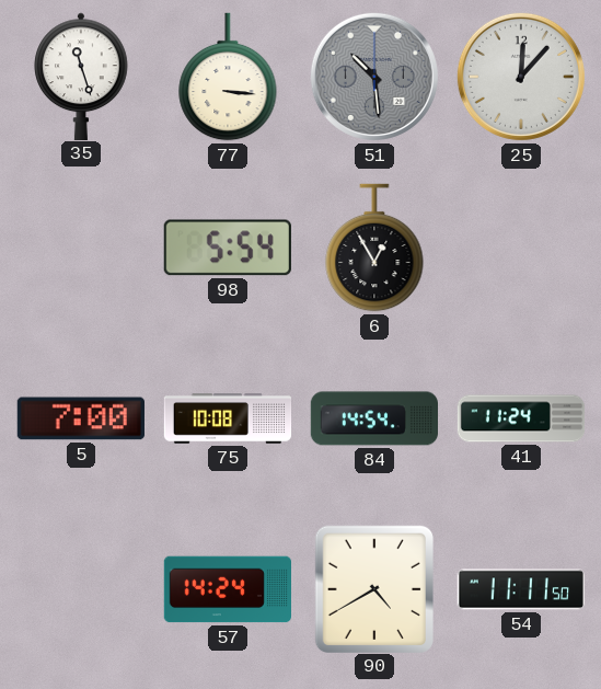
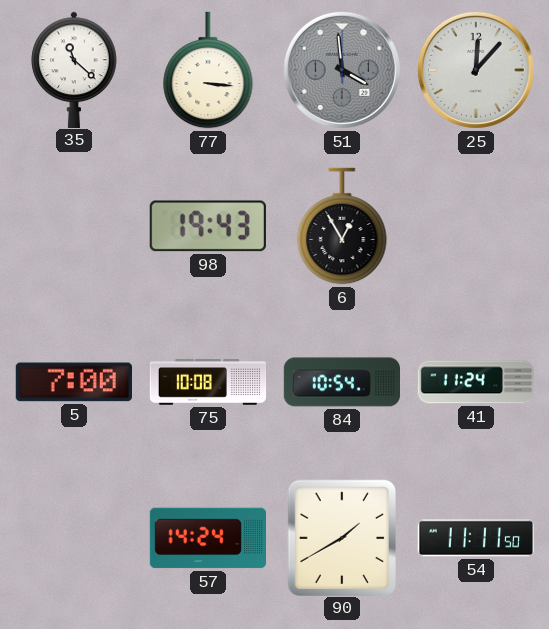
35: 11:27 -> 11:22
51: 10:29 -> 3:59
98: 5:54 -> 19:43
84: 14:54 -> 10:54
90: 4:40 -> 1:40
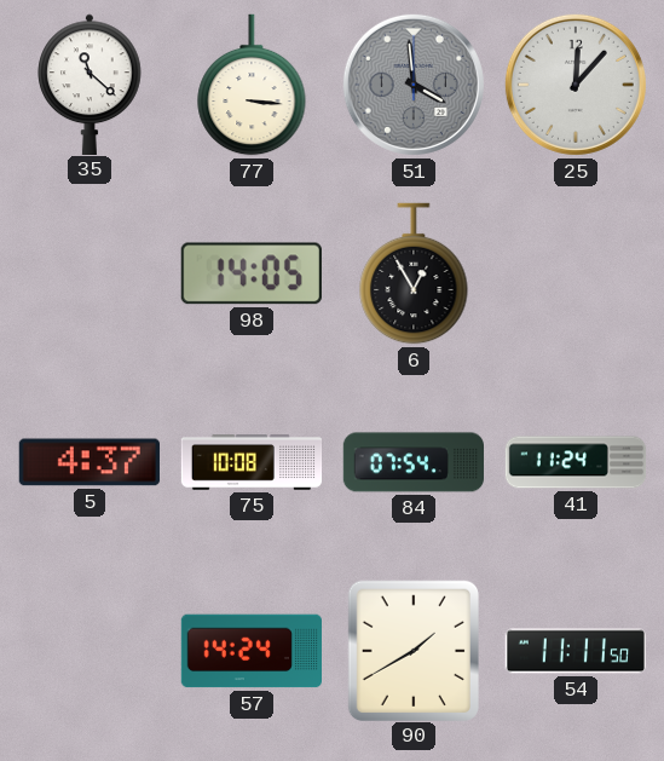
98: 19:43 -> 14:05
5: 7:00 -> 4:37
84: 10:54 -> 07:54
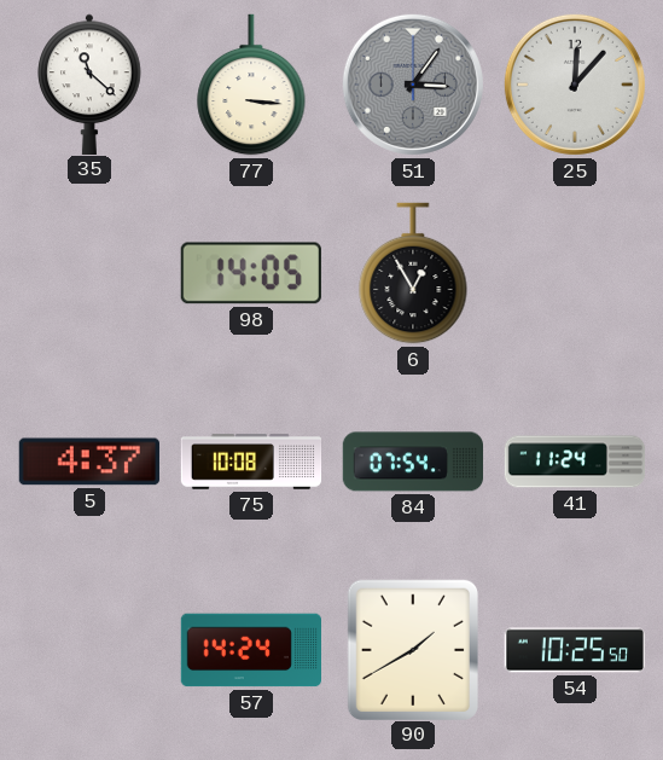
51: 3:59 -> 3:06
54: 11:11 -> 10:25
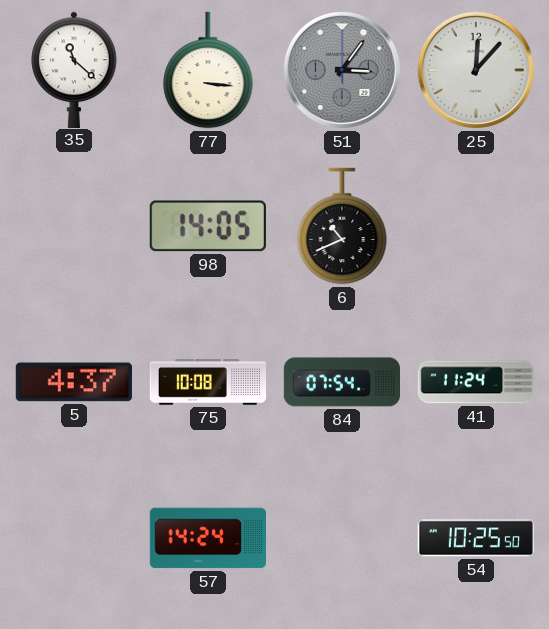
6: 12:55 -> 10:41
90: 1:40 -> none
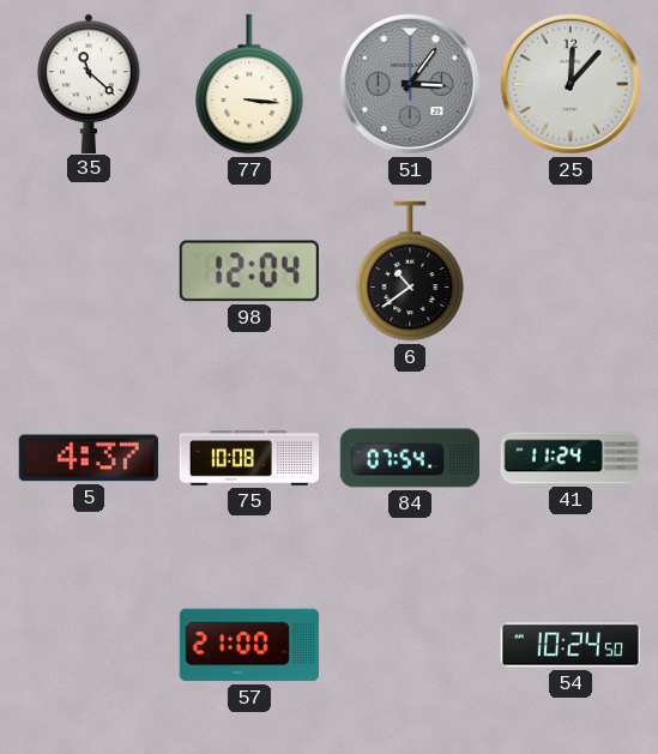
98: 14:05 -> 12:04
6: 10:41 -> 10:39
57: 14:24 -> 21:00
54: 10:25 -> 10:24
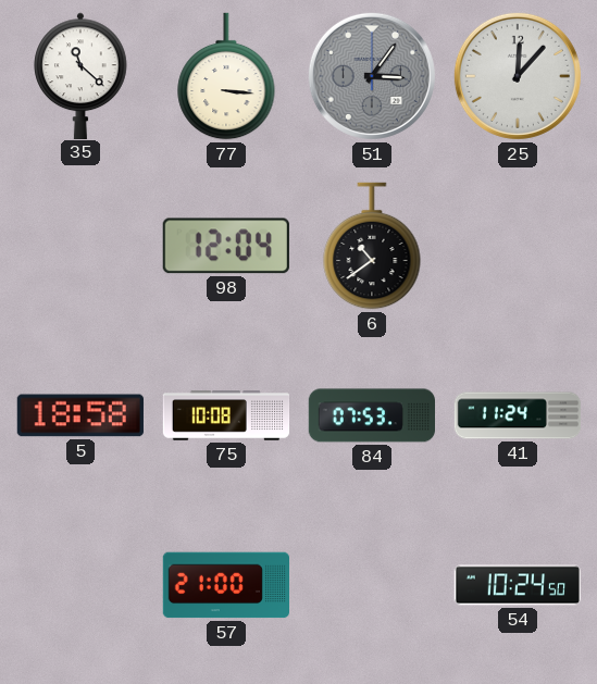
5: 4:37 -> 18:58
84: 07:54 -> 07:53
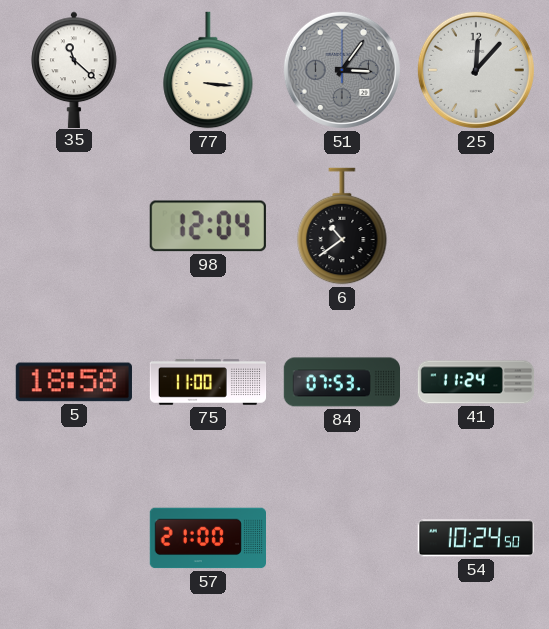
75: 10:08 -> 11:00
